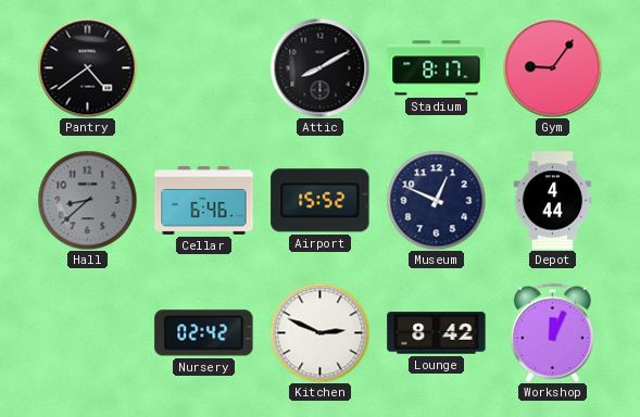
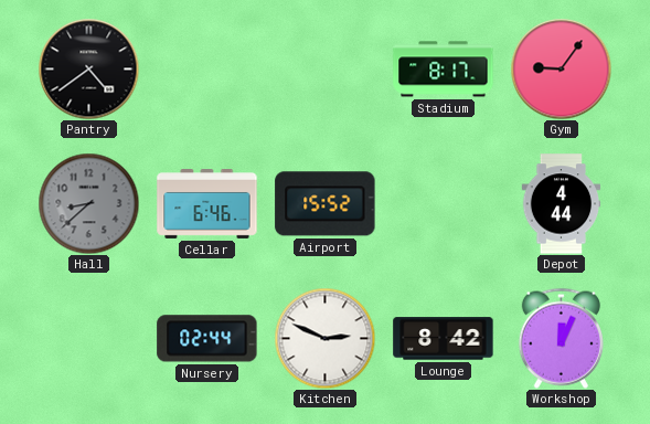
Attic: 8:10 -> none
Museum: 12:49 -> none
Nursery: 02:42 -> 02:44
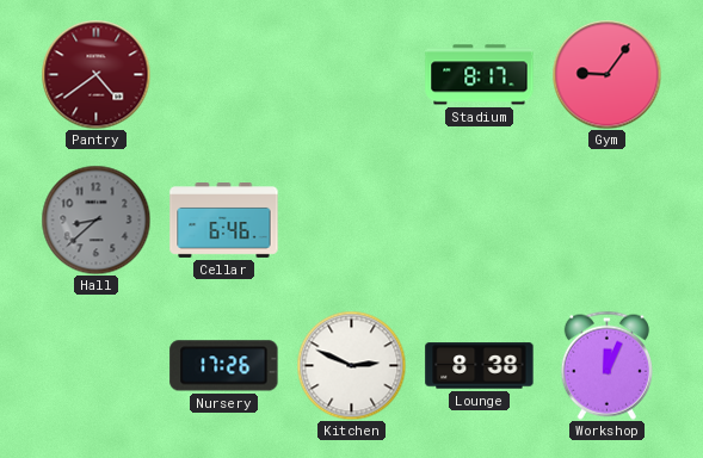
Pantry dial: black -> burgundy
Airport: 15:52 -> none
Depot: 4:44 -> none
Nursery: 02:44 -> 17:26
Lounge: 8:42 -> 8:38
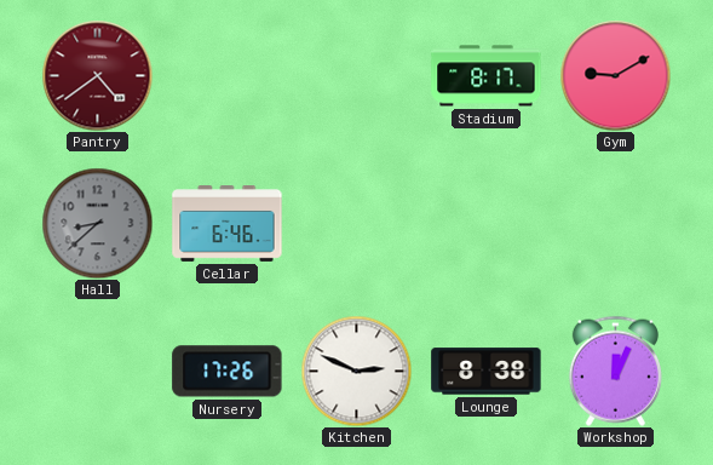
Gym: 9:06 -> 9:10
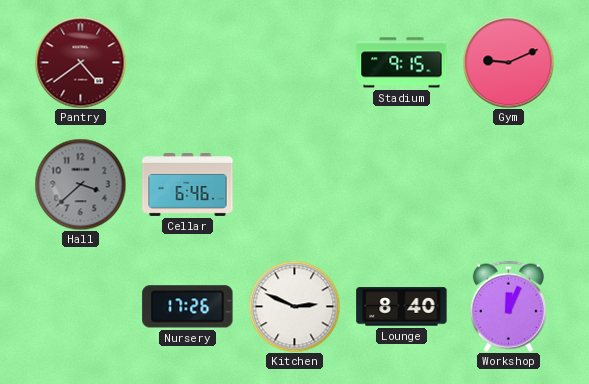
Stadium: 8:17 -> 9:15
Gym: 9:10 -> 9:11
Hall: 8:38 -> 3:38
Lounge: 8:38 -> 8:40
